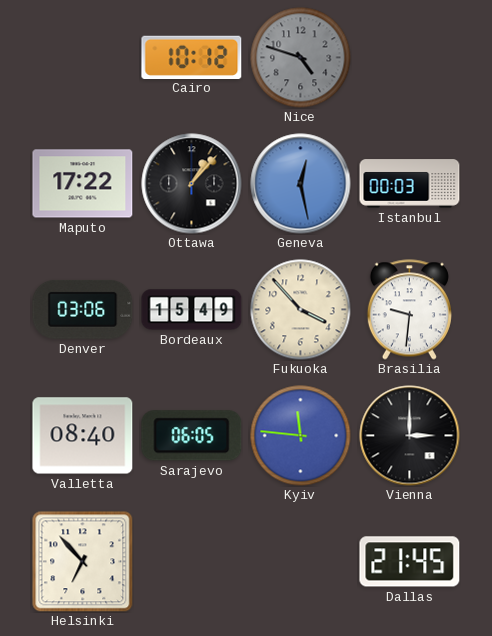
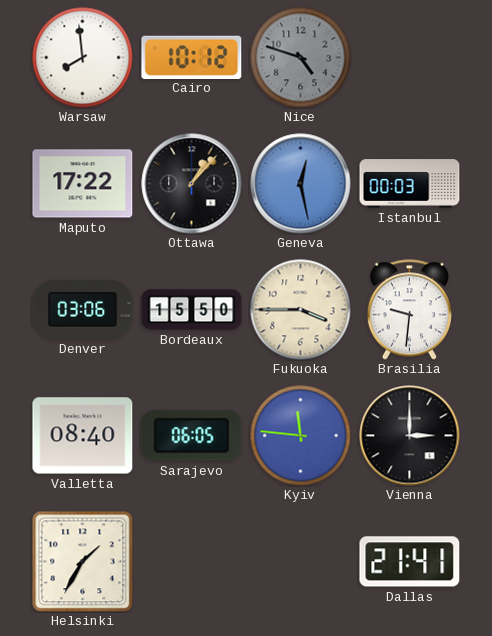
Warsaw: none -> 7:59
Bordeaux: 15:49 -> 15:50
Fukuoka: 3:53 -> 3:45
Helsinki: 6:53 -> 1:35
Dallas: 21:45 -> 21:41
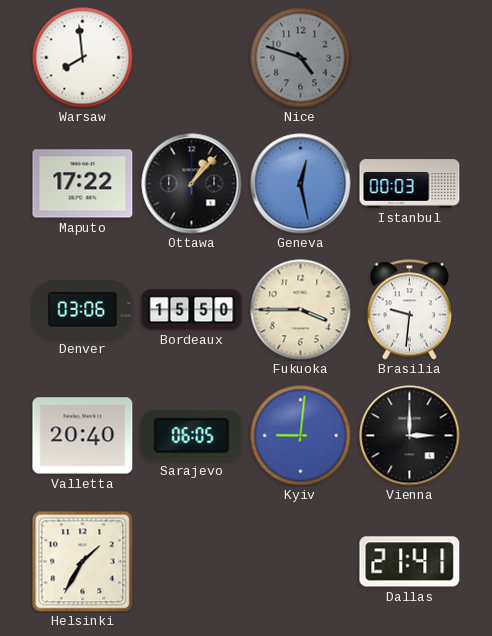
Cairo: 10:12 -> none
Valletta: 08:40 -> 20:40
Kyiv: 11:46 -> 9:01
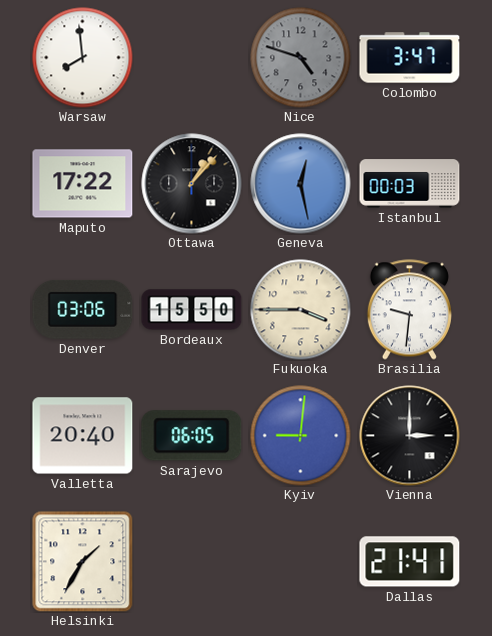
Colombo: none -> 3:47
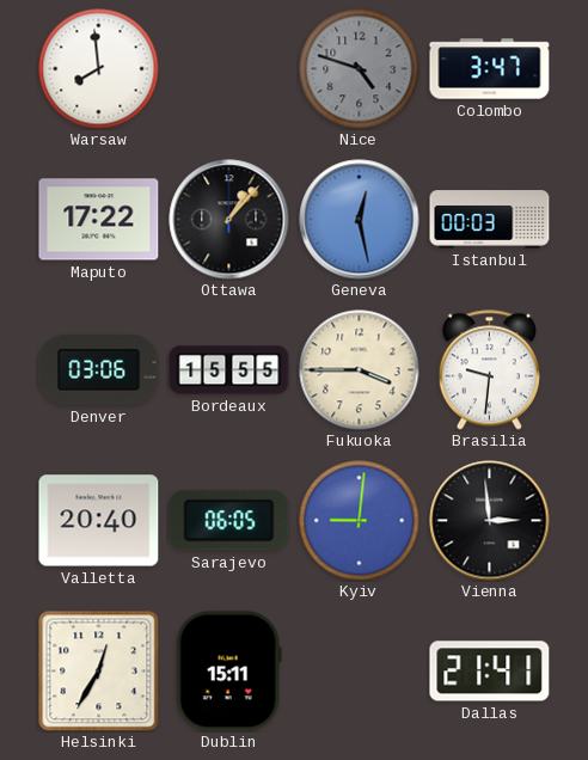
Bordeaux: 15:50 -> 15:55
Vienna: 3:00 -> 2:59
Helsinki: 1:35 -> 12:35
Dublin: none -> 15:11
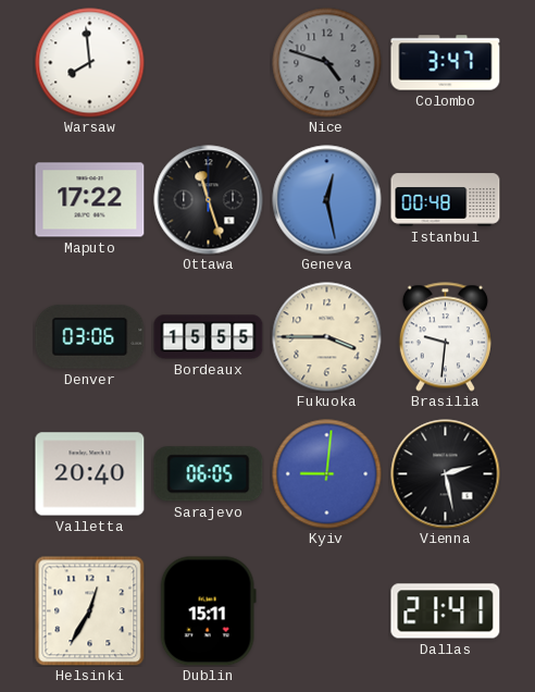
Ottawa: 1:07 -> 11:27
Istanbul: 00:03 -> 00:48
Vienna: 2:59 -> 2:28
